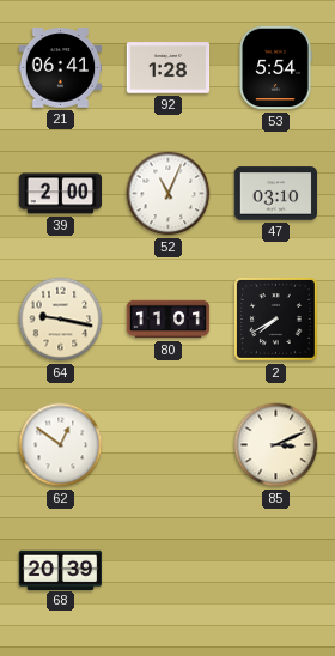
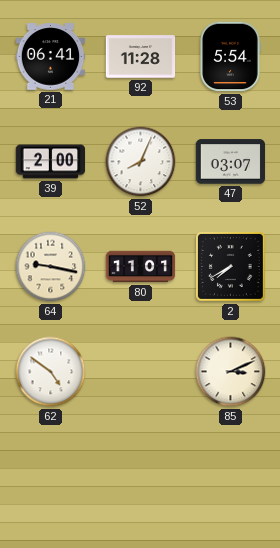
92: 1:28 -> 11:28
52: 11:04 -> 8:04
47: 03:10 -> 03:07
62: 12:51 -> 4:51
68: 20:39 -> none
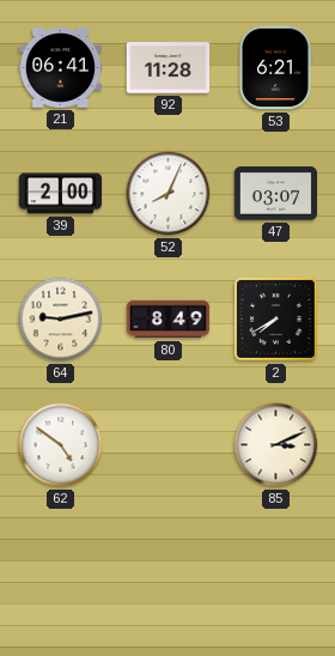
53: 5:54 -> 6:21
64: 9:17 -> 9:13
80: 11:01 -> 8:49
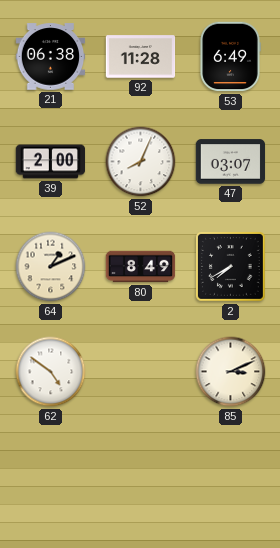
21: 06:41 -> 06:38
53: 6:21 -> 6:49
64: 9:13 -> 1:11
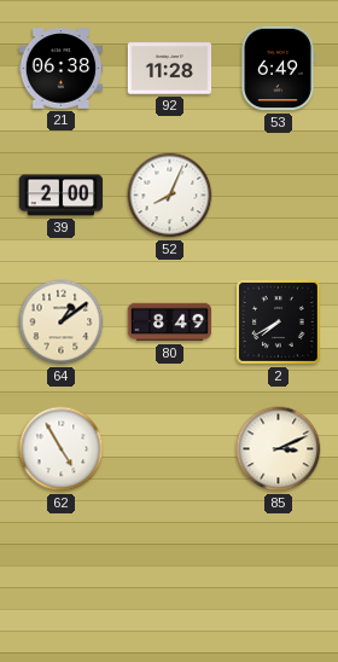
47: 03:07 -> none
64: 1:11 -> 1:09
62: 4:51 -> 4:55
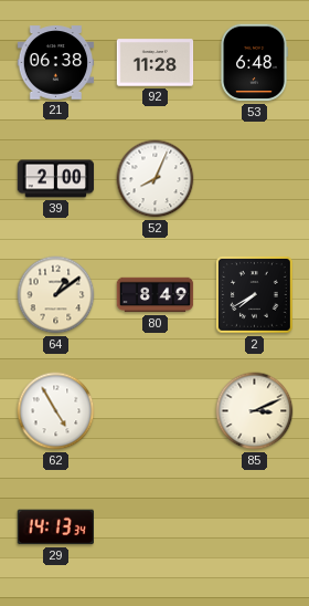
53: 6:49 -> 6:48
29: none -> 14:13
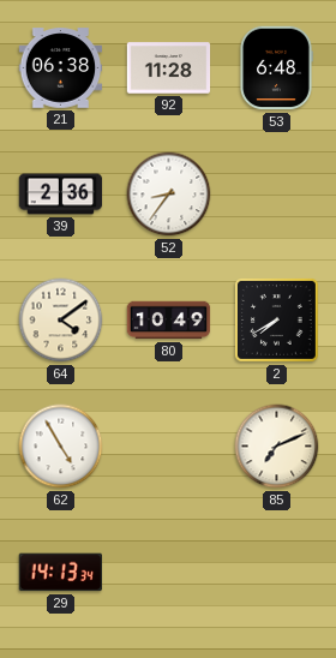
39: 2:00 -> 2:36
52: 8:04 -> 8:36
64: 1:09 -> 4:09
80: 8:49 -> 10:49
85: 3:11 -> 7:11
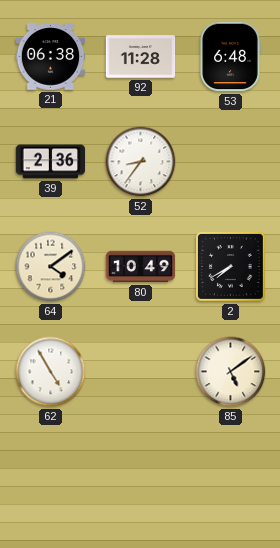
85: 7:11 -> 5:09
29: 14:13 -> none
